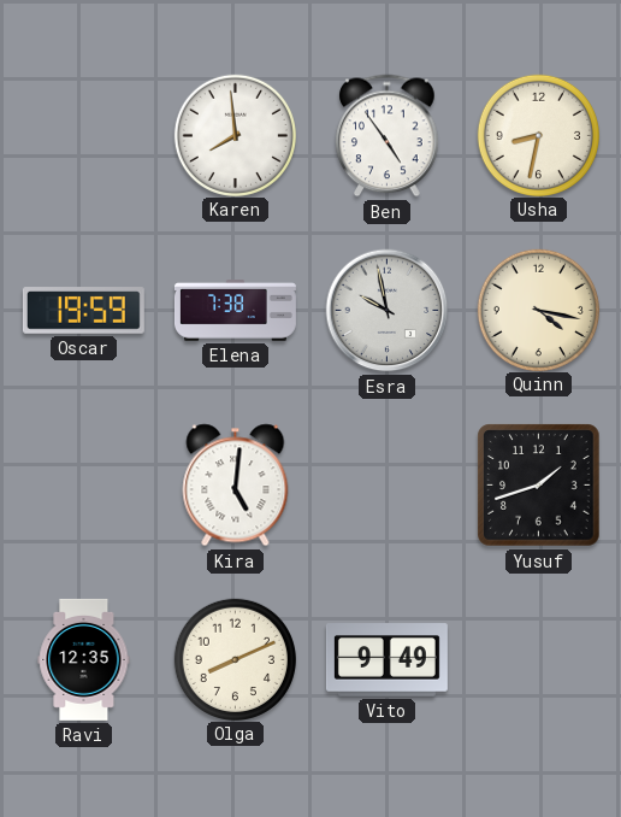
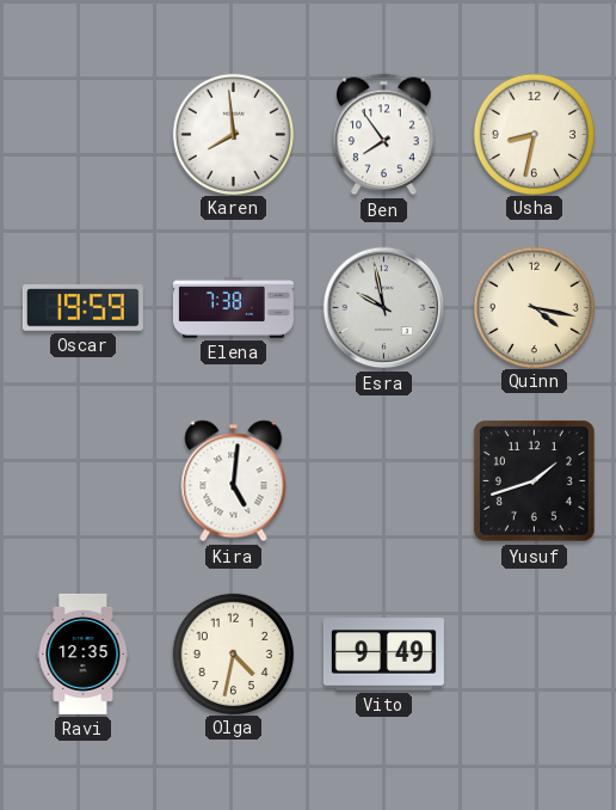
Ben: 4:54 -> 7:54
Olga: 8:11 -> 4:32
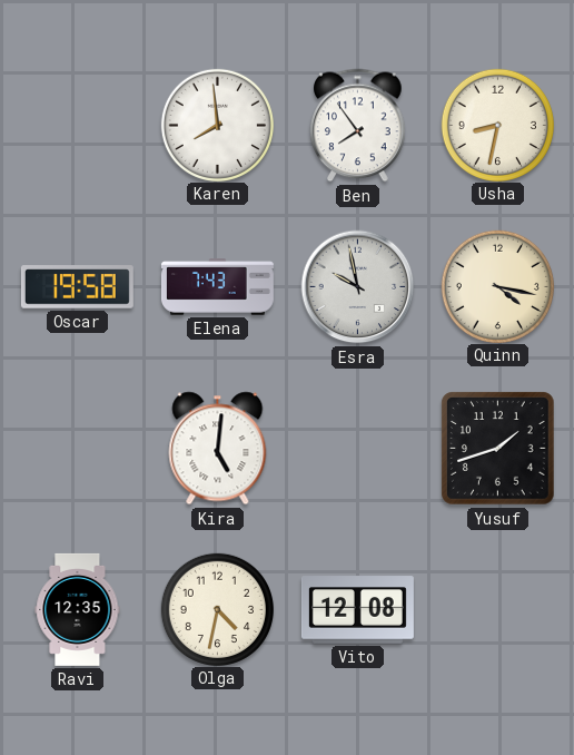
Oscar: 19:59 -> 19:58
Elena: 7:38 -> 7:43
Vito: 9:49 -> 12:08
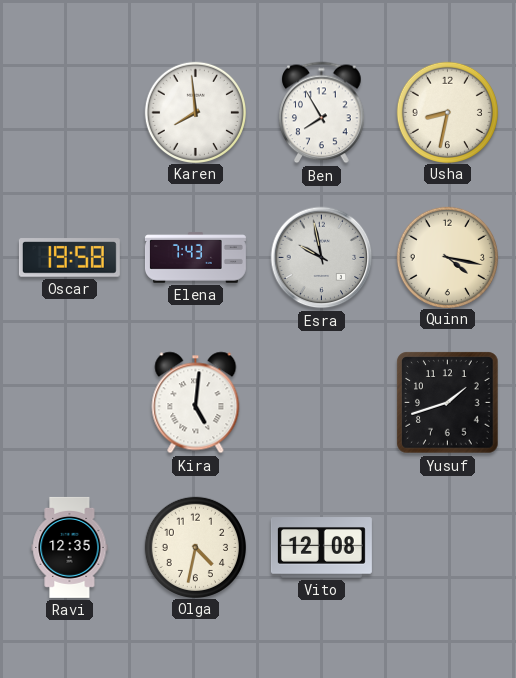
Ben: 7:54 -> 7:55
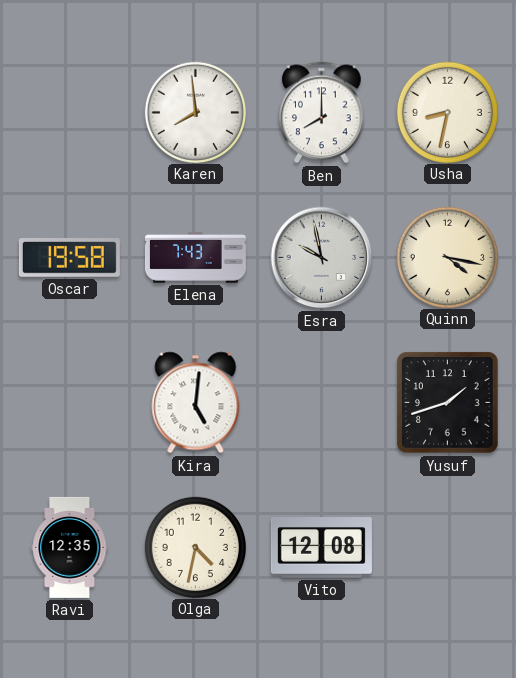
Ben: 7:55 -> 8:00
